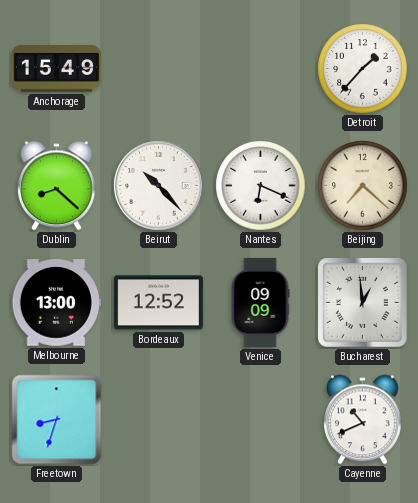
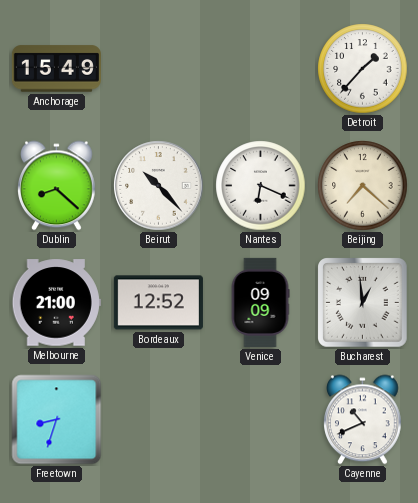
Melbourne: 13:00 -> 21:00
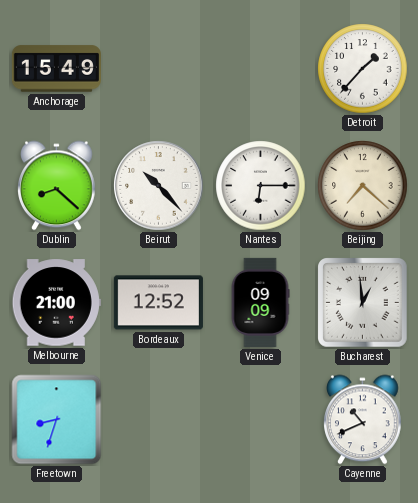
Nantes: 6:19 -> 6:15
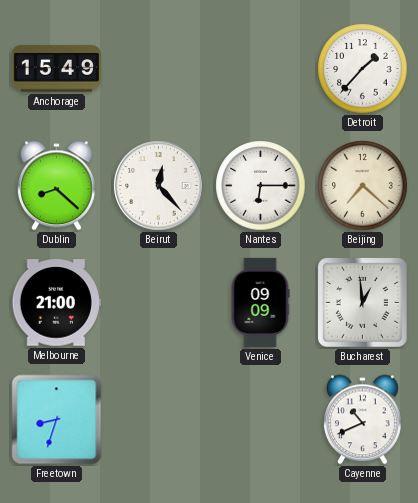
Beirut: 10:23 -> 12:23
Bordeaux: 12:52 -> none
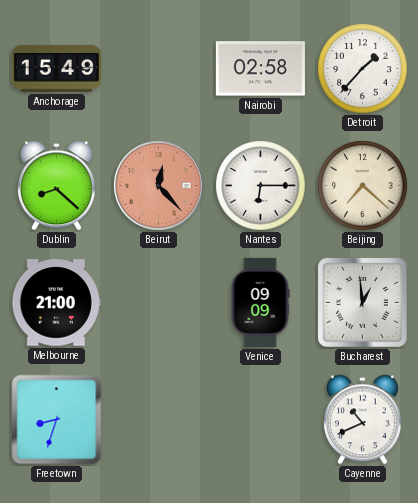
Nairobi: none -> 02:58
Beirut dial: white -> salmon
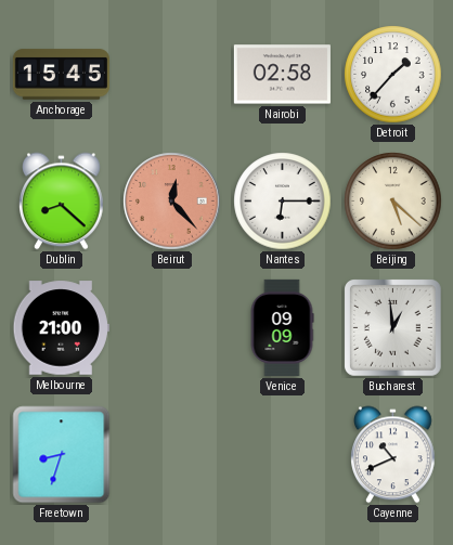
Anchorage: 15:49 -> 15:45
Beijing: 7:22 -> 5:22
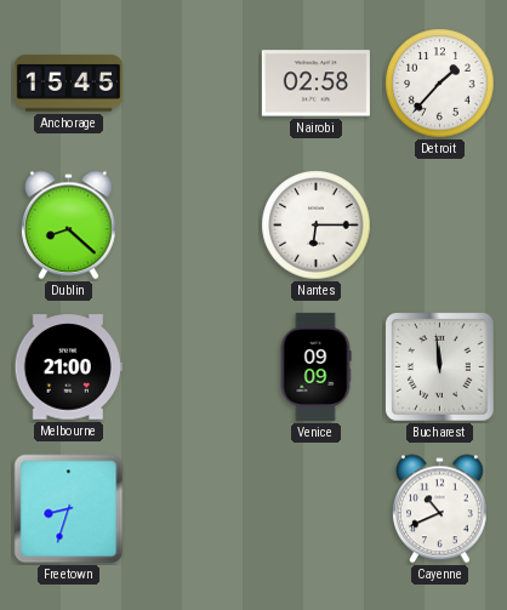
Beirut: 12:23 -> none
Beijing: 5:22 -> none
Bucharest: 12:59 -> 11:59
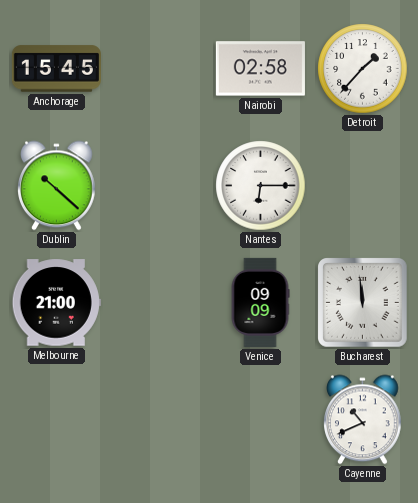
Dublin: 8:22 -> 10:22
Freetown: 8:33 -> none
